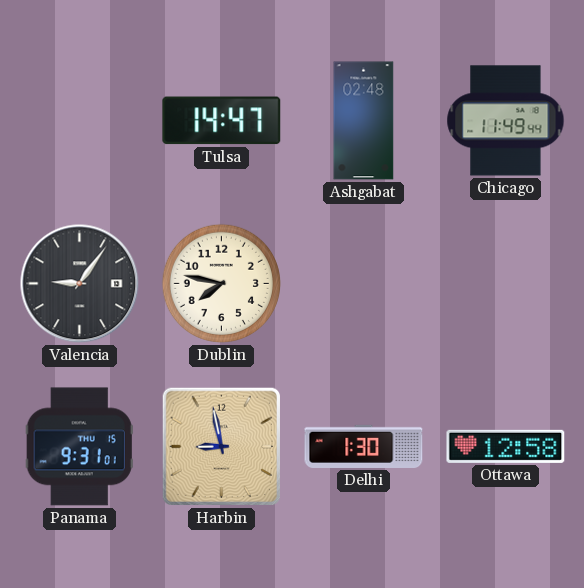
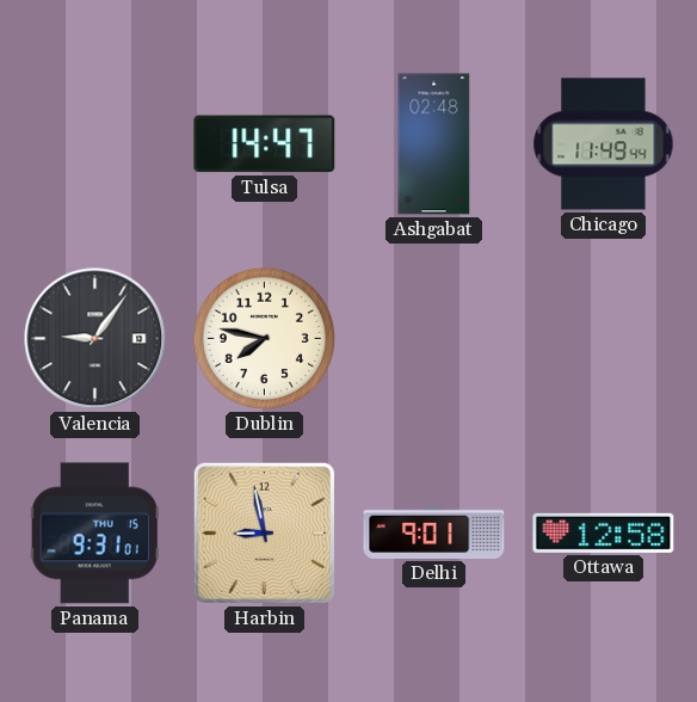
Delhi: 1:30 -> 9:01
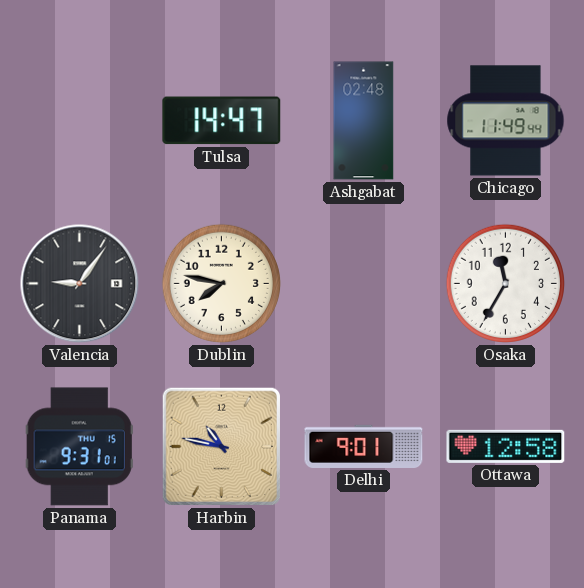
Osaka: none -> 11:35
Harbin: 8:58 -> 10:47
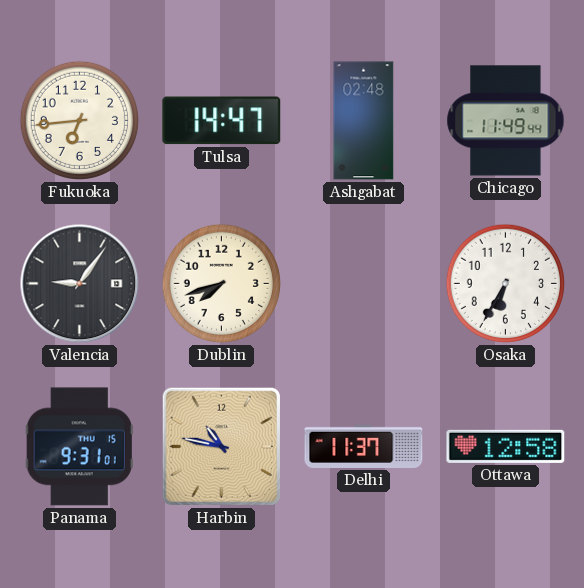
Fukuoka: none -> 6:44
Dublin: 7:47 -> 7:42
Osaka: 11:35 -> 6:35
Delhi: 9:01 -> 11:37
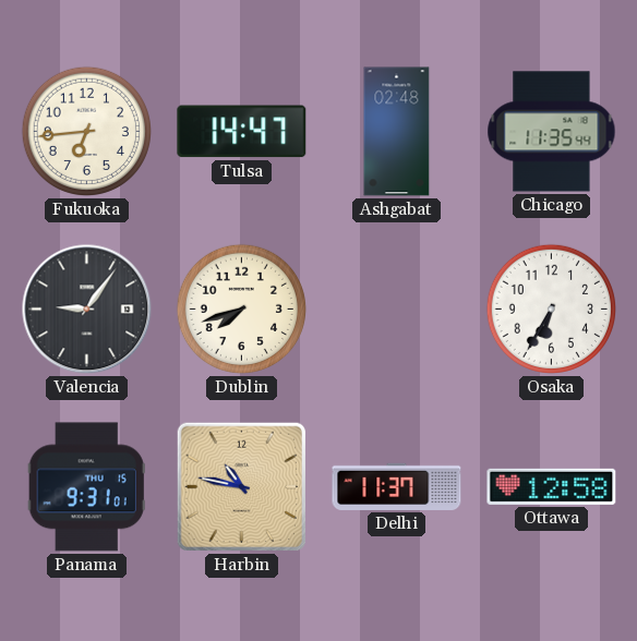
Chicago: 11:49 -> 11:35
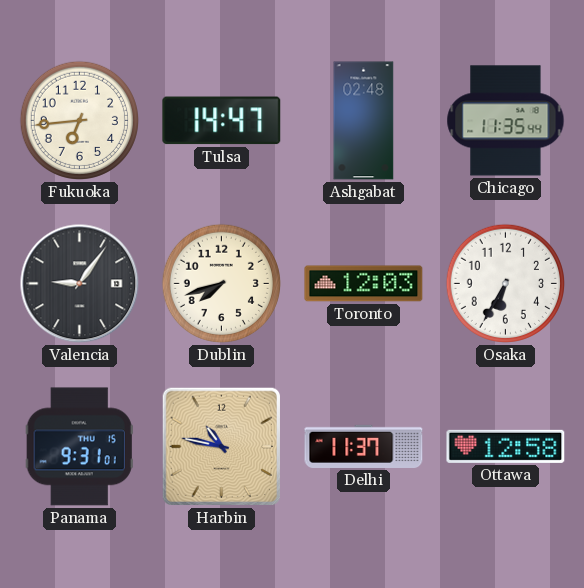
Toronto: none -> 12:03
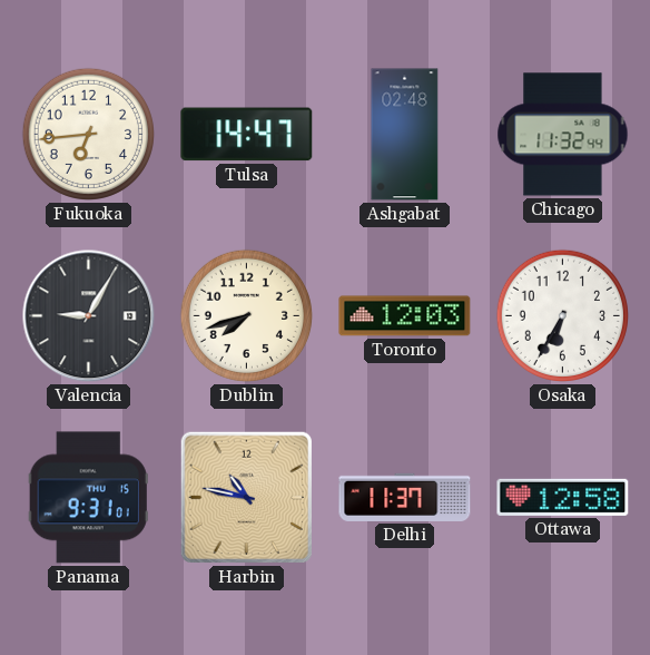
Chicago: 11:35 -> 11:32
Valencia: 9:06 -> 9:05
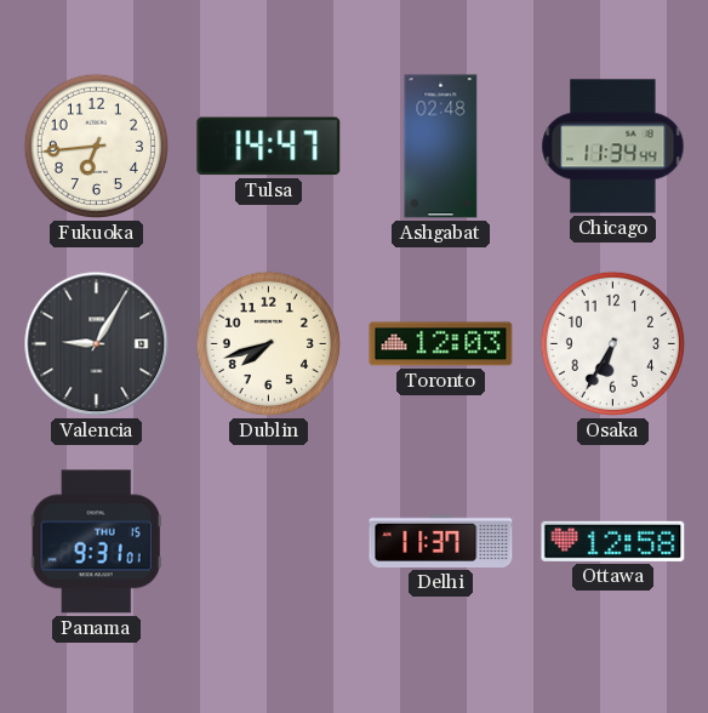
Chicago: 11:32 -> 11:34
Harbin: 10:47 -> none
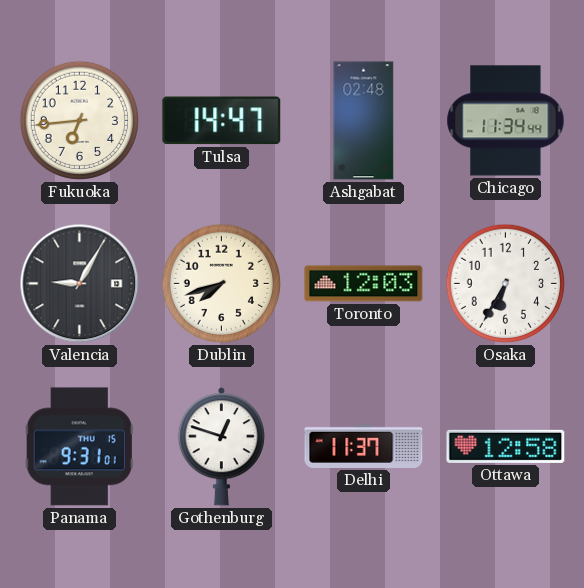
Gothenburg: none -> 12:48
